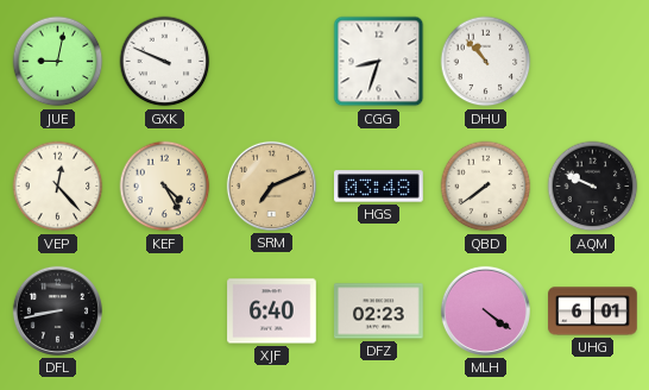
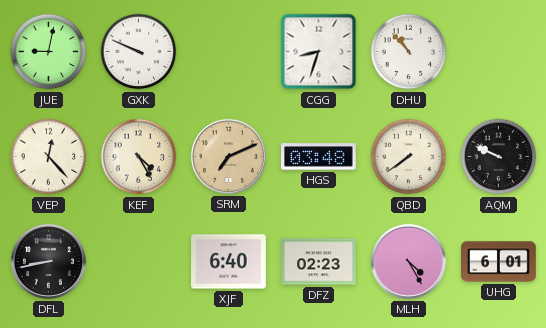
MLH: 4:21 -> 4:25
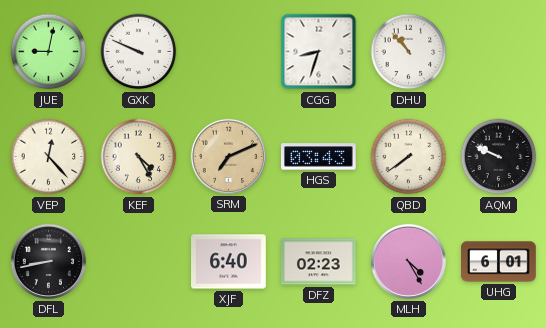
HGS: 03:48 -> 03:43
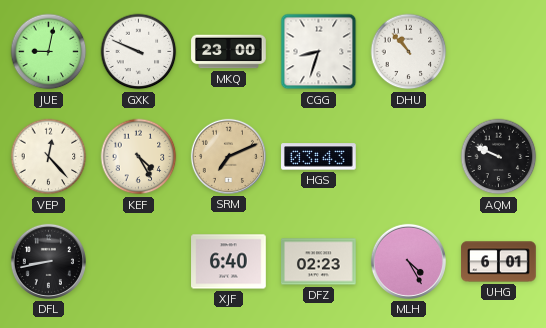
MKQ: none -> 23:00
QBD: 7:39 -> none
